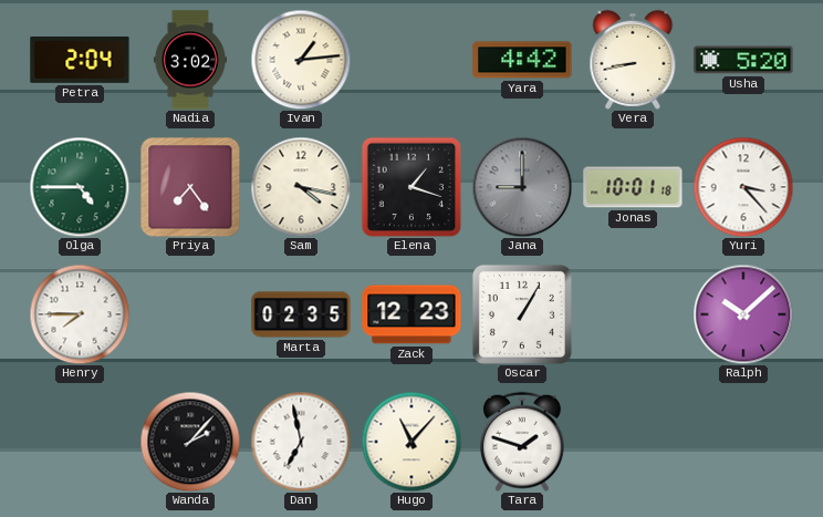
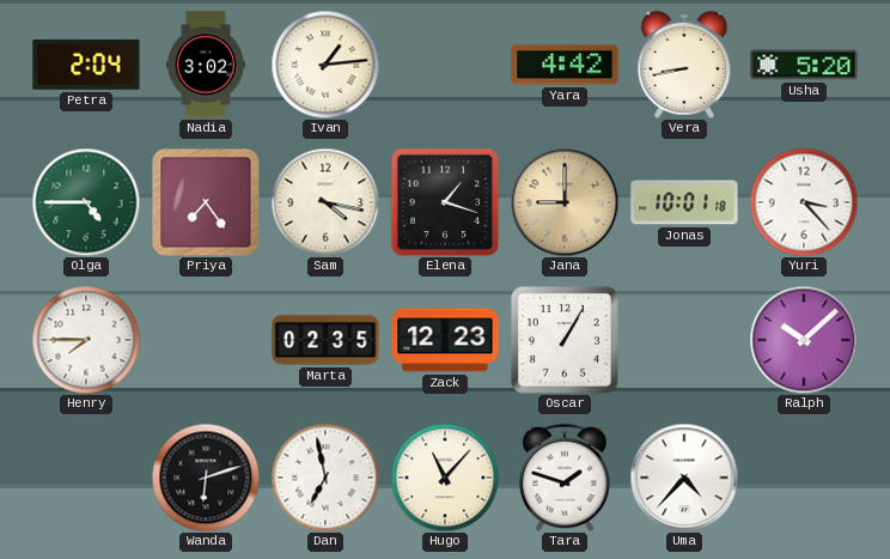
Jana dial: grey -> champagne
Wanda: 2:07 -> 6:12
Uma: none -> 4:37
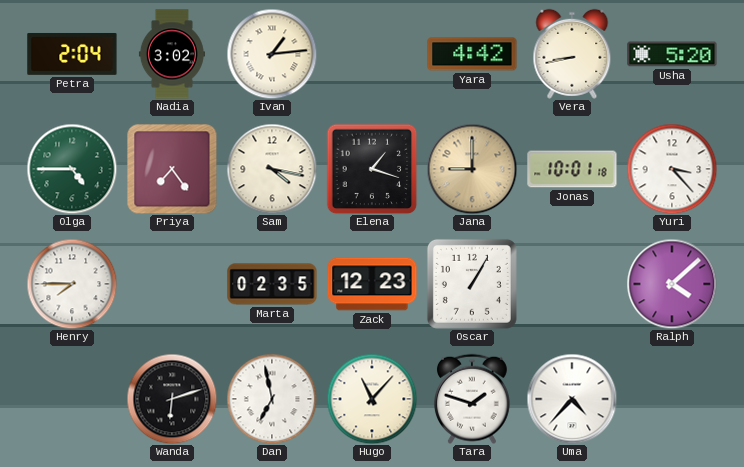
Ralph: 10:08 -> 4:08
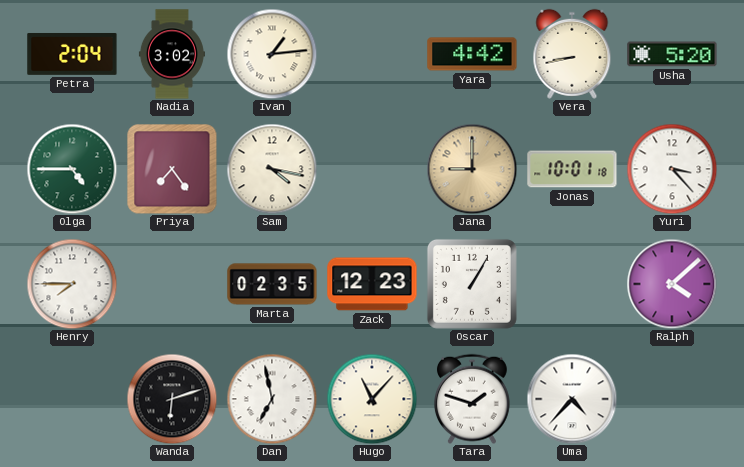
Elena: 1:18 -> none
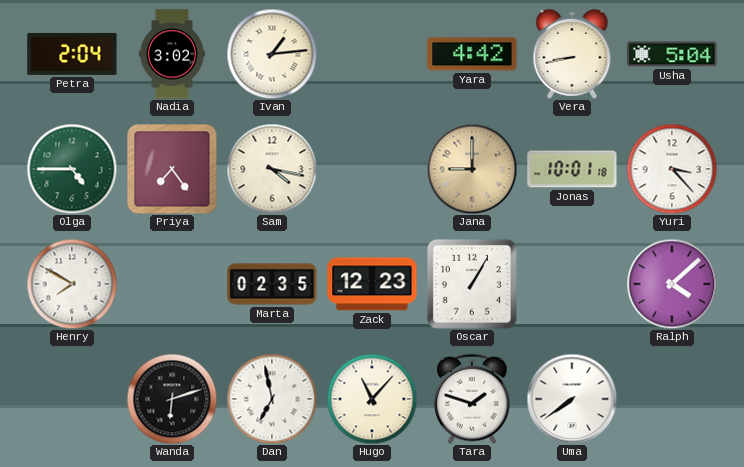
Usha: 5:20 -> 5:04
Henry: 7:45 -> 7:50
Uma: 4:37 -> 7:39
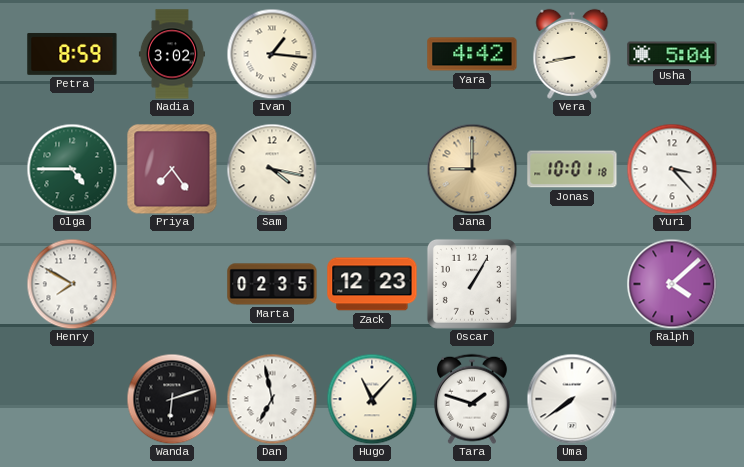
Petra: 2:04 -> 8:59
Ivan: 1:14 -> 1:16
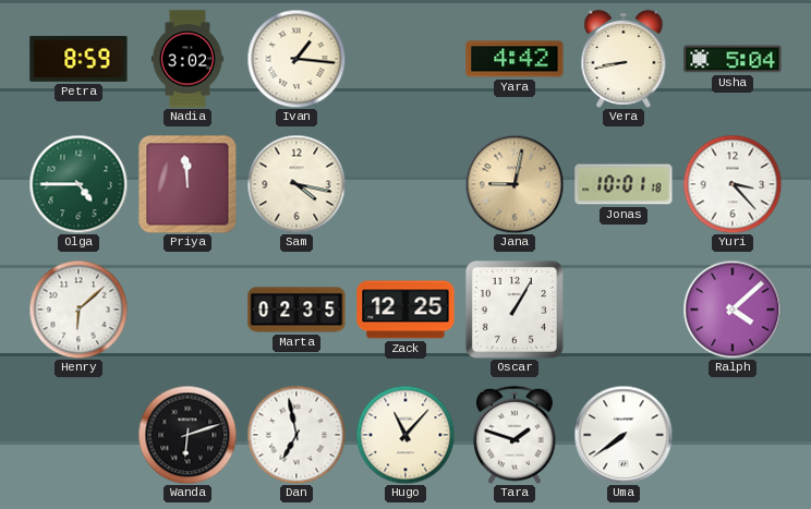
Priya: 7:24 -> 11:59
Jana: 9:00 -> 9:02
Henry: 7:50 -> 6:08
Zack: 12:23 -> 12:25
